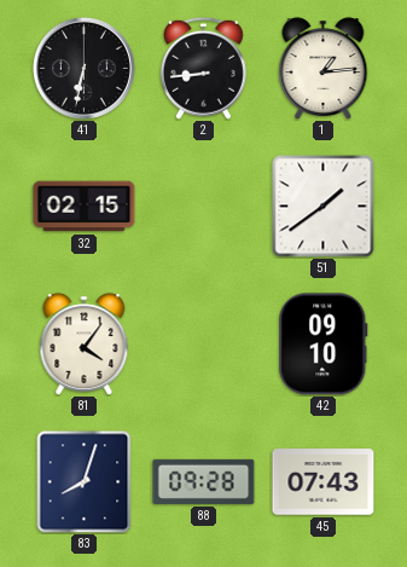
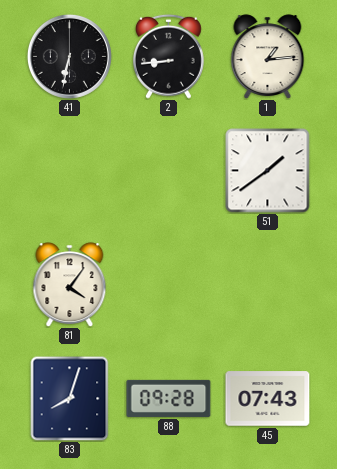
32: 02:15 -> none
42: 09:10 -> none
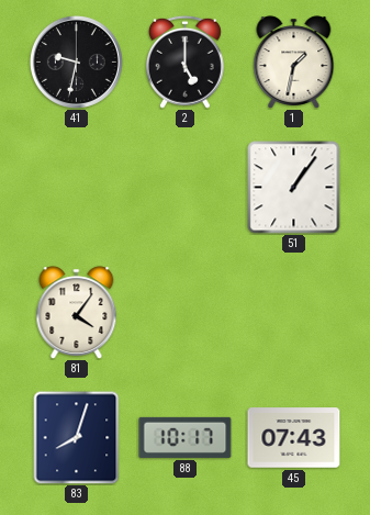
41: 6:32 -> 9:32
2: 8:44 -> 5:00
1: 1:14 -> 1:32
51: 1:39 -> 1:06
88: 09:28 -> 10:17
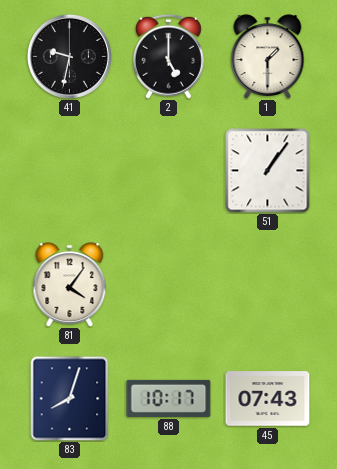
1: 1:32 -> 1:30
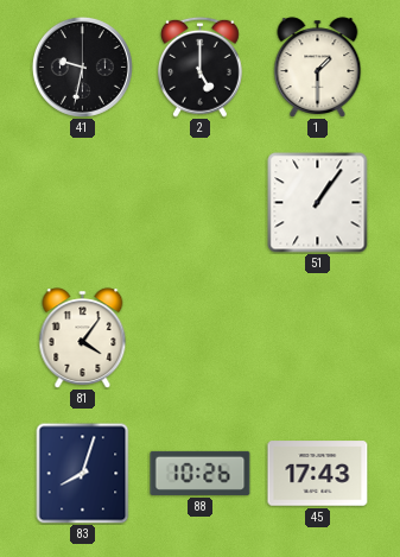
88: 10:17 -> 10:26
45: 07:43 -> 17:43
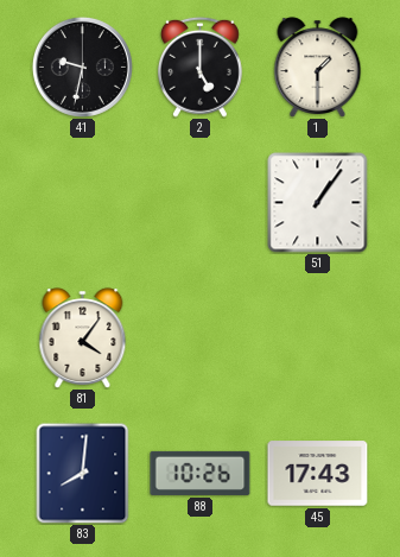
83: 8:03 -> 8:01
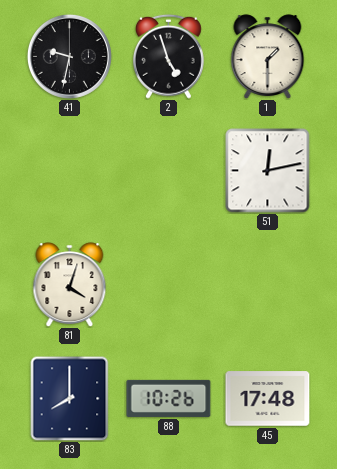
2: 5:00 -> 4:57
51: 1:06 -> 12:13
81: 4:06 -> 4:03
83: 8:01 -> 8:00
45: 17:43 -> 17:48
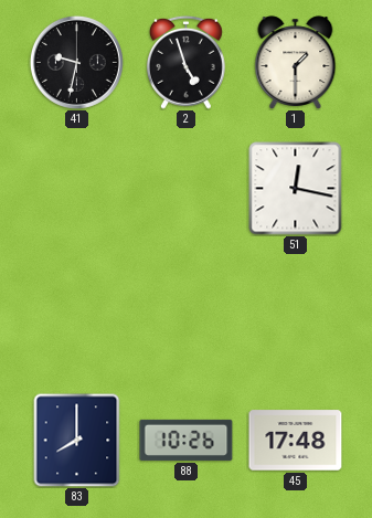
51: 12:13 -> 12:17
81: 4:03 -> none
